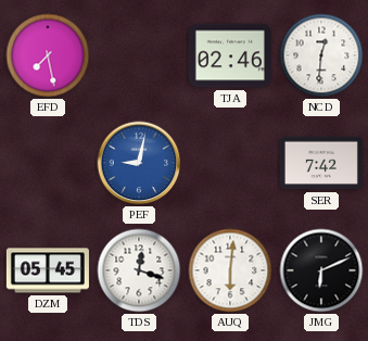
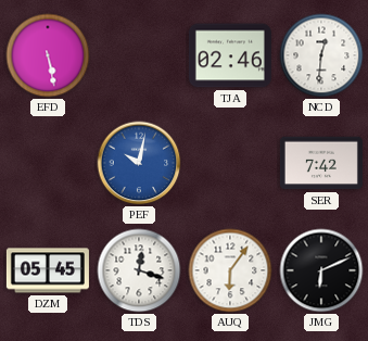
EFD: 7:28 -> 5:28
PEF: 9:02 -> 10:02
AUQ: 6:01 -> 6:06
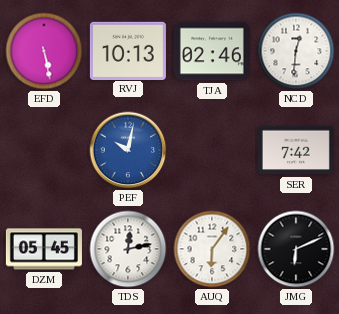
RVJ: none -> 10:13
TDS: 12:18 -> 12:13
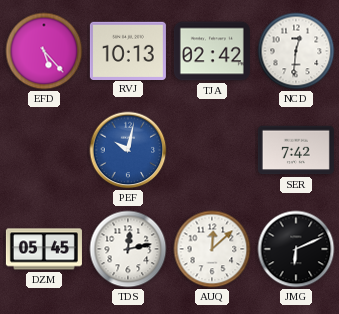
EFD: 5:28 -> 5:23
TJA: 02:46 -> 02:42
AUQ: 6:06 -> 12:08
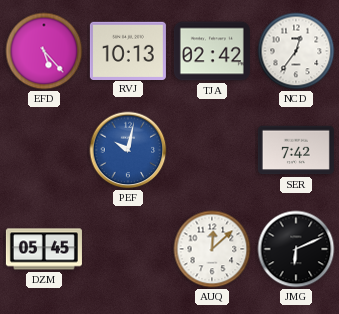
NCD: 12:31 -> 12:36
TDS: 12:13 -> none
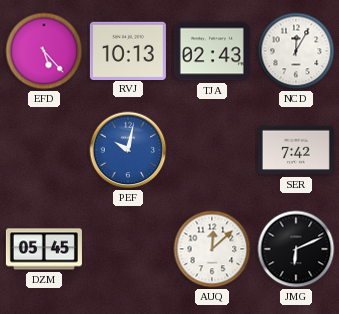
TJA: 02:42 -> 02:43
NCD: 12:36 -> 12:05
